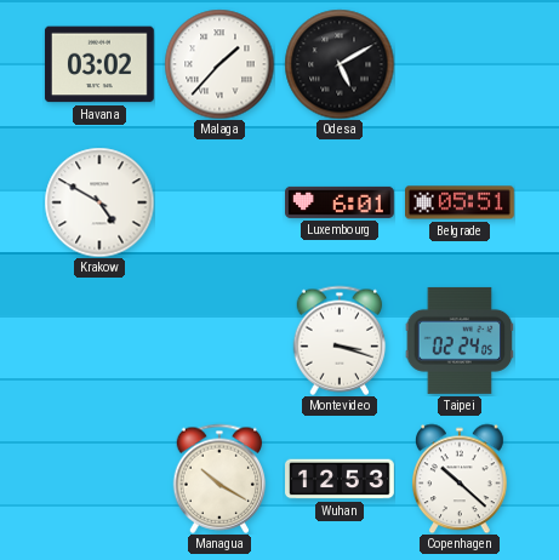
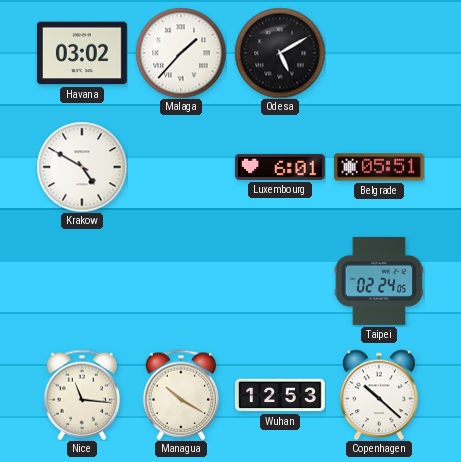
Montevideo: 3:18 -> none
Nice: none -> 11:16
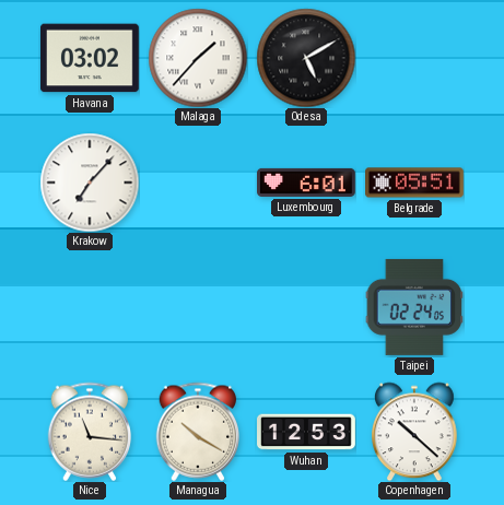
Krakow: 4:50 -> 7:07
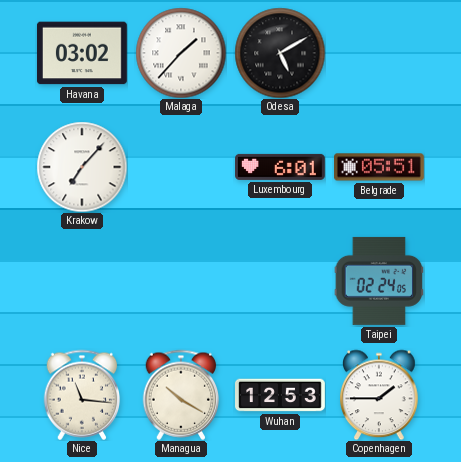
Copenhagen: 10:22 -> 1:45
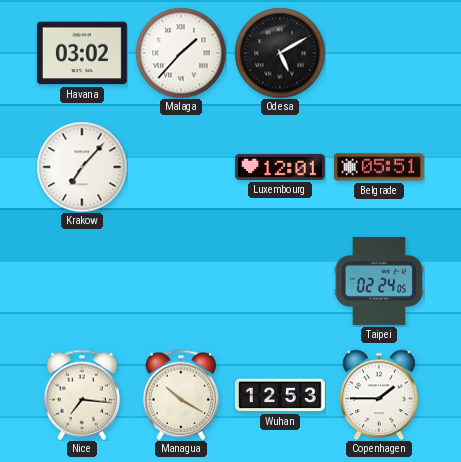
Luxembourg: 6:01 -> 12:01
Nice: 11:16 -> 7:16
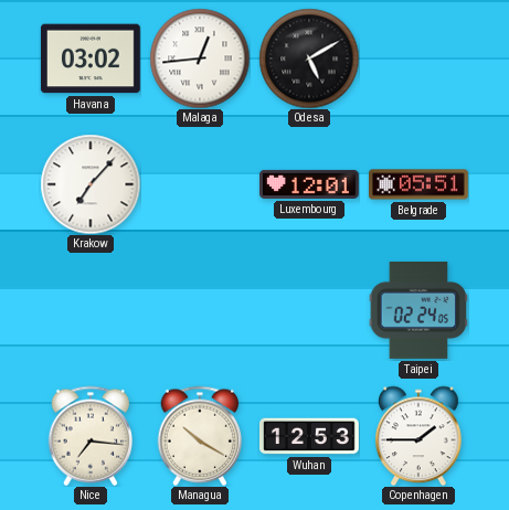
Malaga: 1:37 -> 12:44
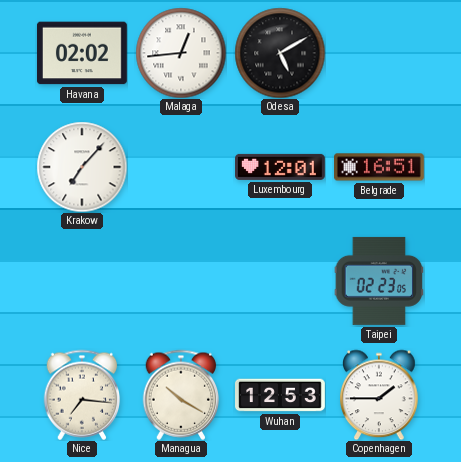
Havana: 03:02 -> 02:02
Belgrade: 05:51 -> 16:51
Taipei: 02:24 -> 02:23
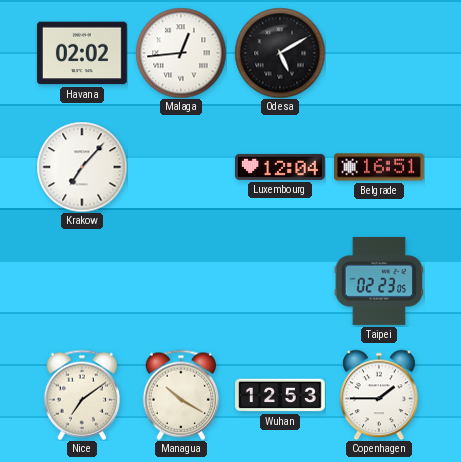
Luxembourg: 12:01 -> 12:04
Nice: 7:16 -> 7:09
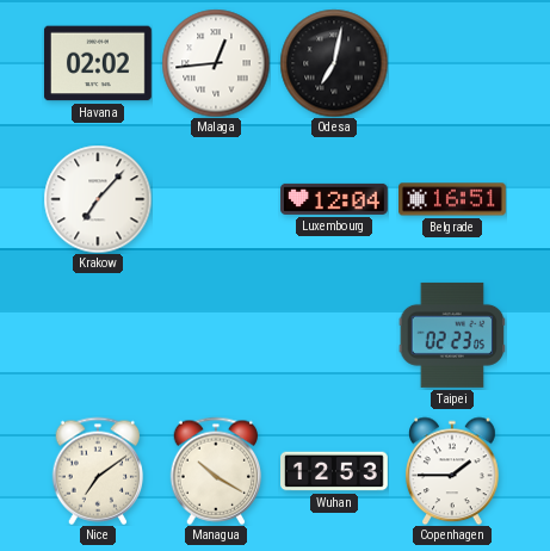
Odesa: 5:10 -> 7:02
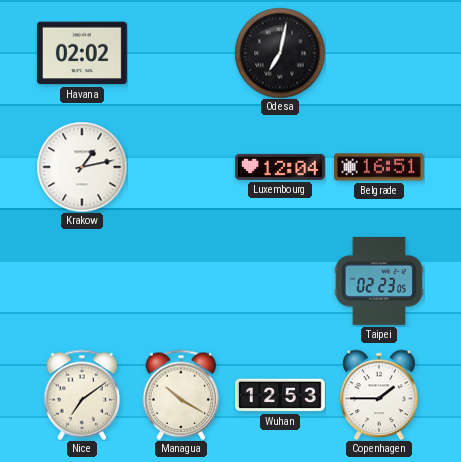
Malaga: 12:44 -> none
Krakow: 7:07 -> 1:13
